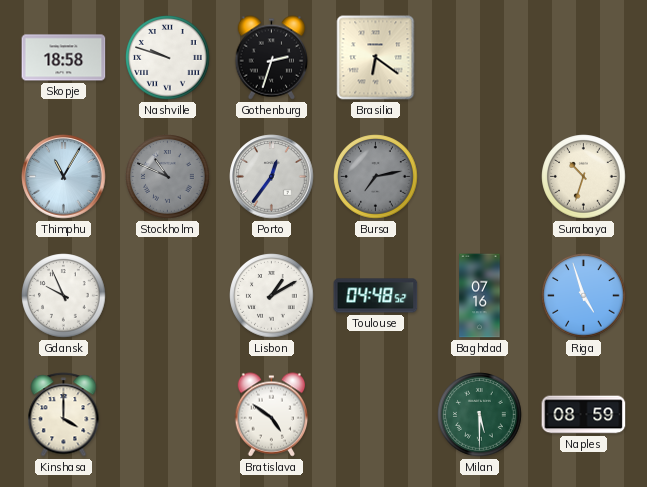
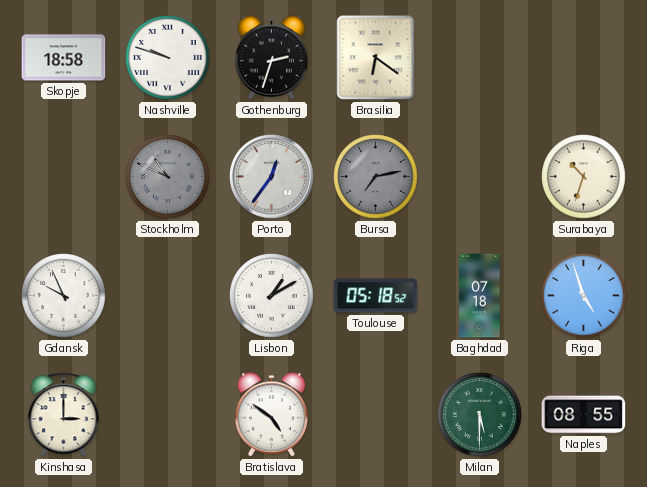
Thimphu: 11:05 -> none
Toulouse: 04:48 -> 05:18
Baghdad: 07:16 -> 07:18
Kinshasa: 4:00 -> 3:00
Naples: 08:59 -> 08:55
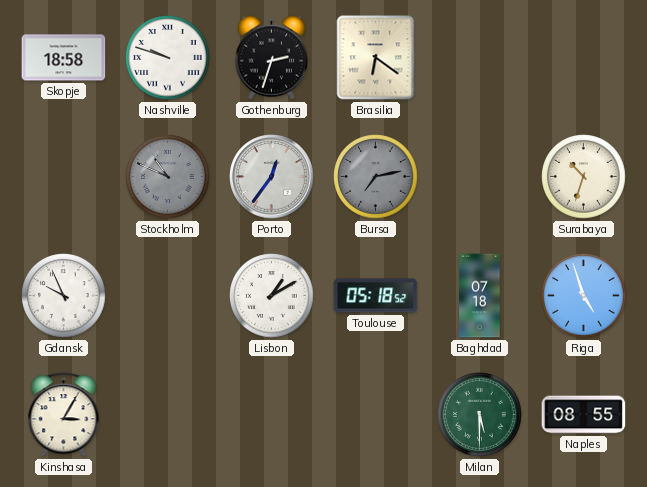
Kinshasa: 3:00 -> 3:05
Bratislava: 4:51 -> none
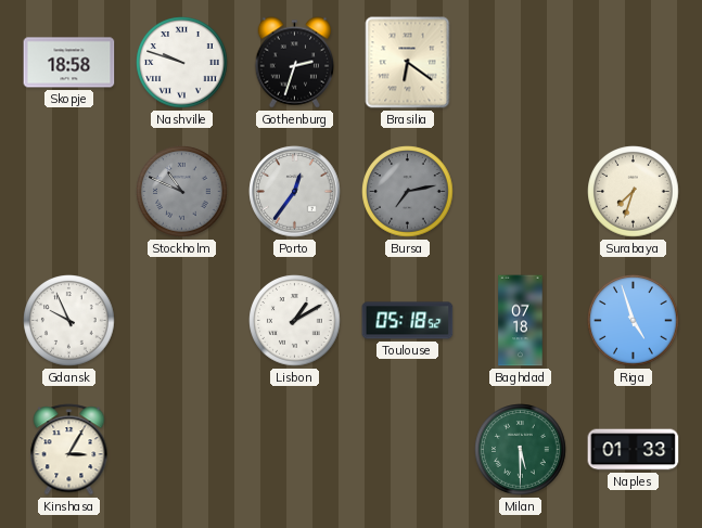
Surabaya: 10:33 -> 7:33
Naples: 08:55 -> 01:33
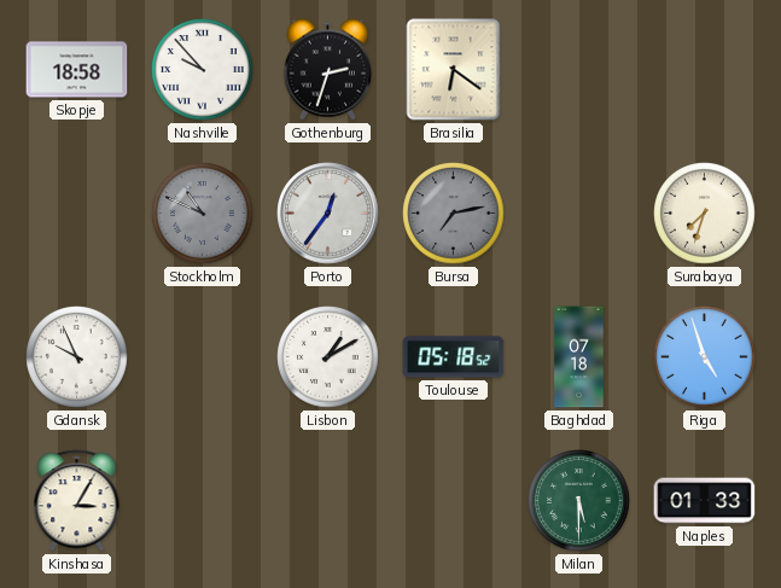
Nashville: 9:48 -> 9:53
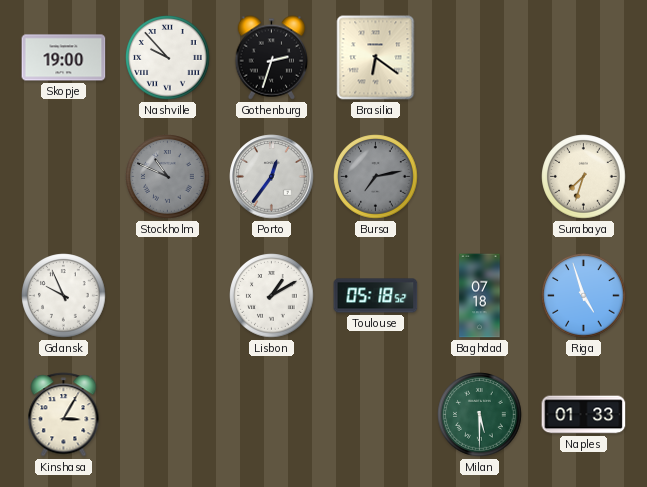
Skopje: 18:58 -> 19:00
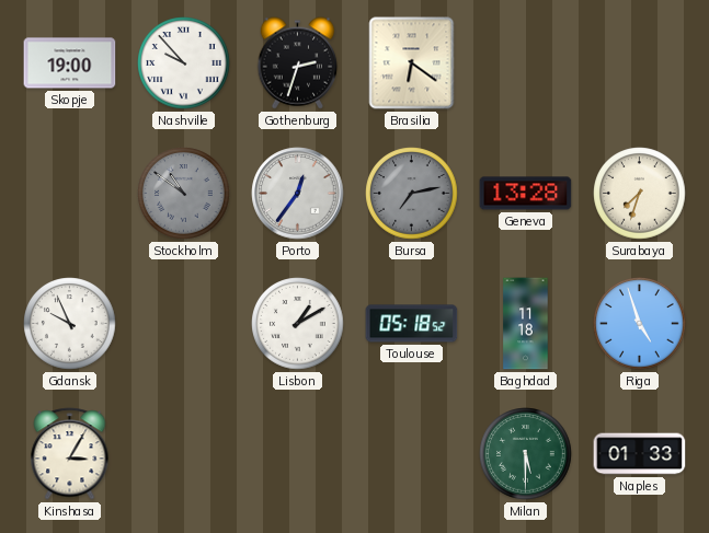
Stockholm: 10:49 -> 10:51
Geneva: none -> 13:28
Baghdad: 07:18 -> 11:18
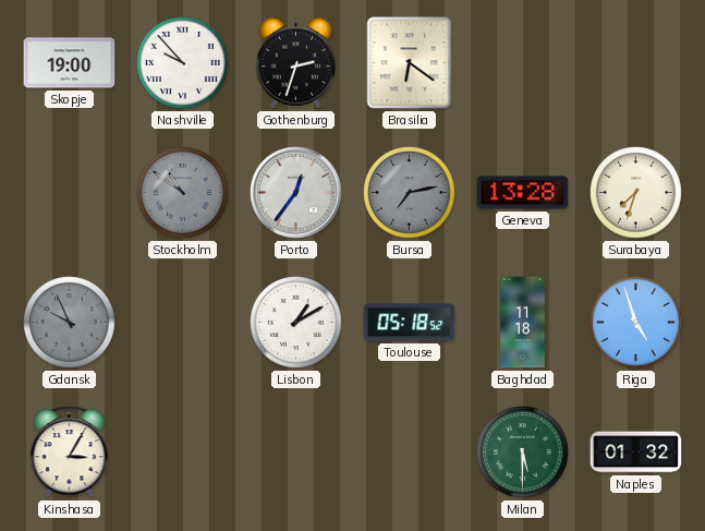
Gdansk dial: white -> grey
Naples: 01:33 -> 01:32
